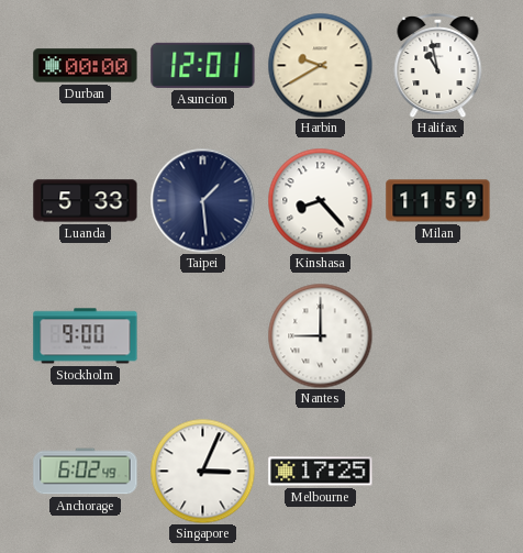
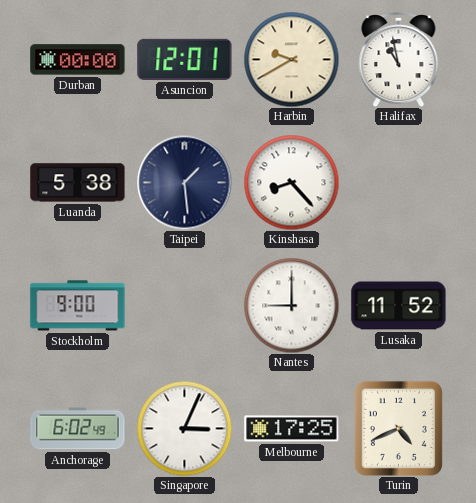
Luanda: 5:33 -> 5:38
Milan: 11:59 -> none
Lusaka: none -> 11:52
Turin: none -> 4:41
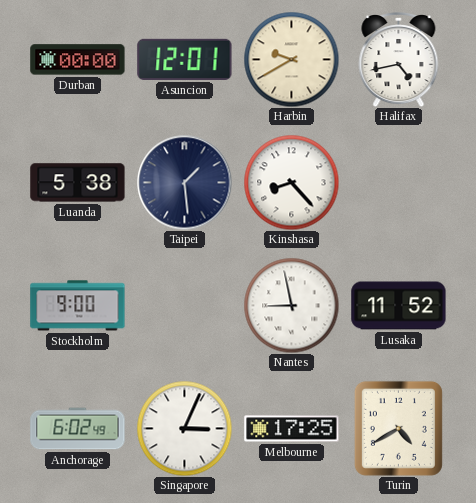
Halifax: 10:58 -> 4:43
Nantes: 9:00 -> 8:58
Turin: 4:41 -> 4:40
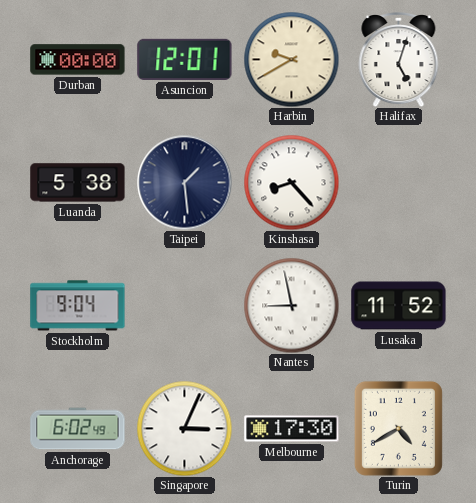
Halifax: 4:43 -> 5:03
Stockholm: 9:00 -> 9:04
Melbourne: 17:25 -> 17:30
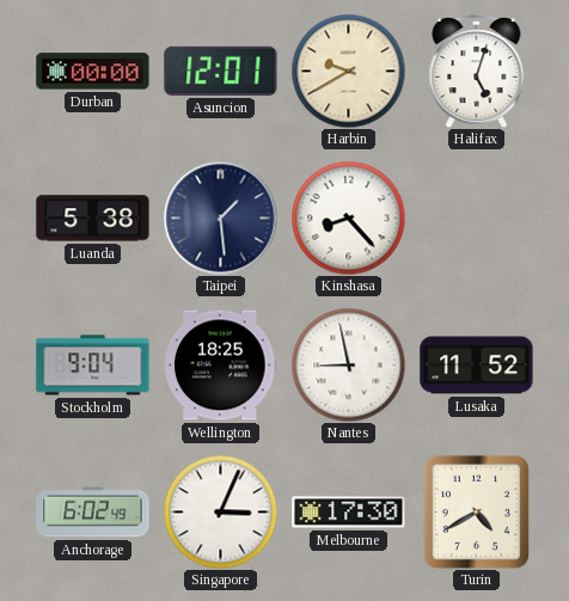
Wellington: none -> 18:25
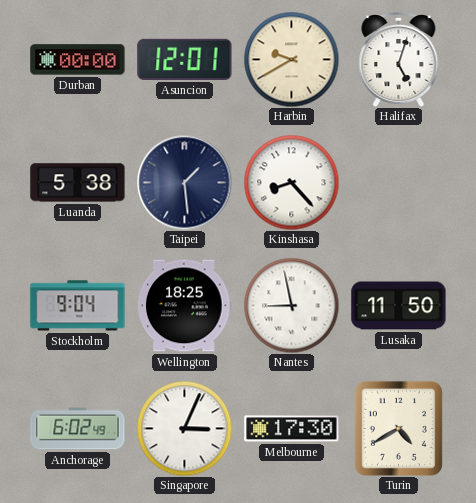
Lusaka: 11:52 -> 11:50
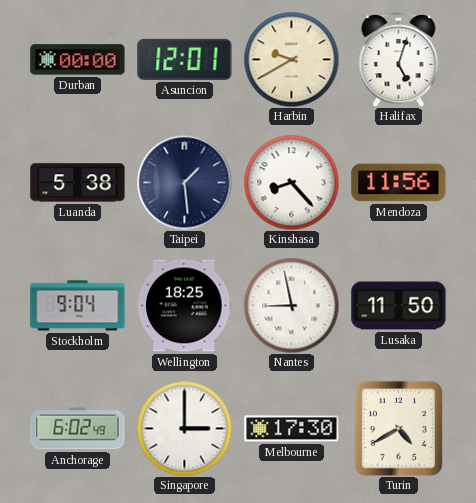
Mendoza: none -> 11:56
Singapore: 3:04 -> 3:00
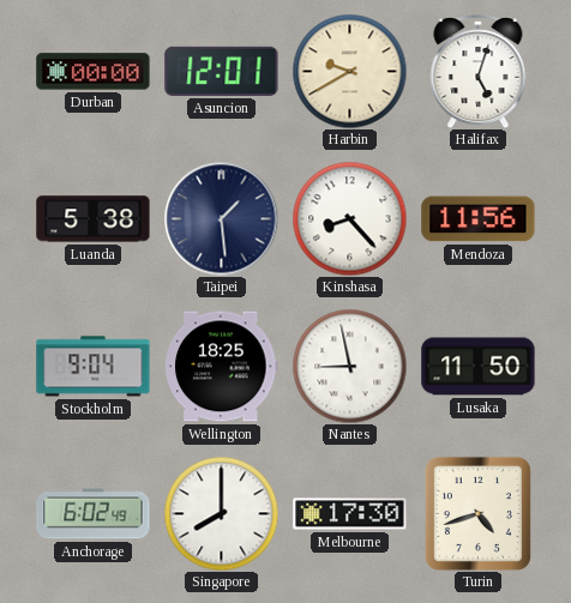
Singapore: 3:00 -> 8:00
Turin: 4:40 -> 4:42
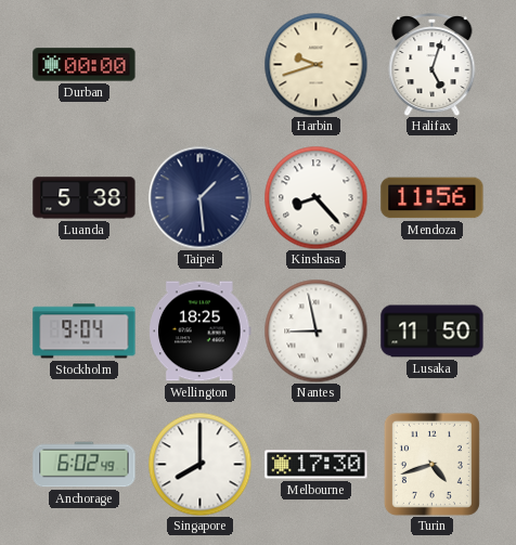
Asuncion: 12:01 -> none
Harbin: 9:40 -> 9:42
